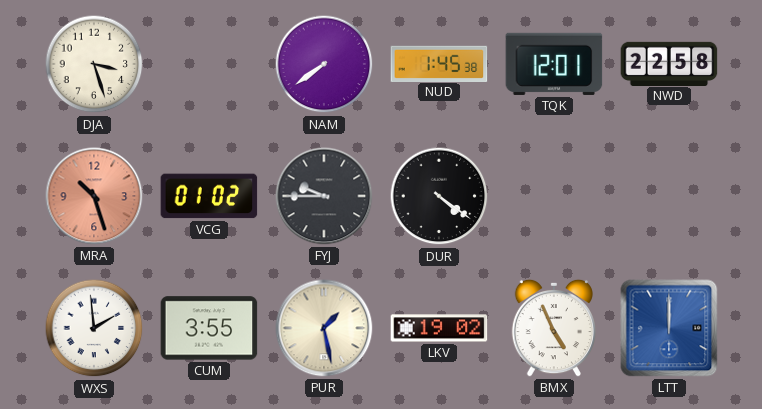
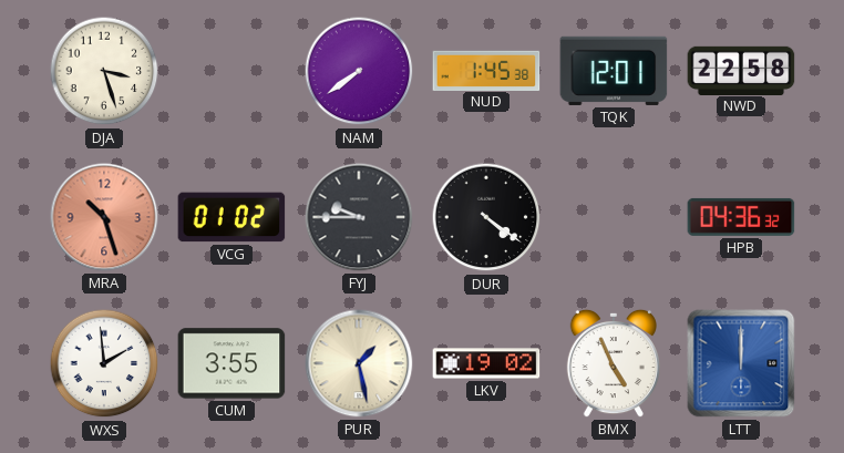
HPB: none -> 04:36
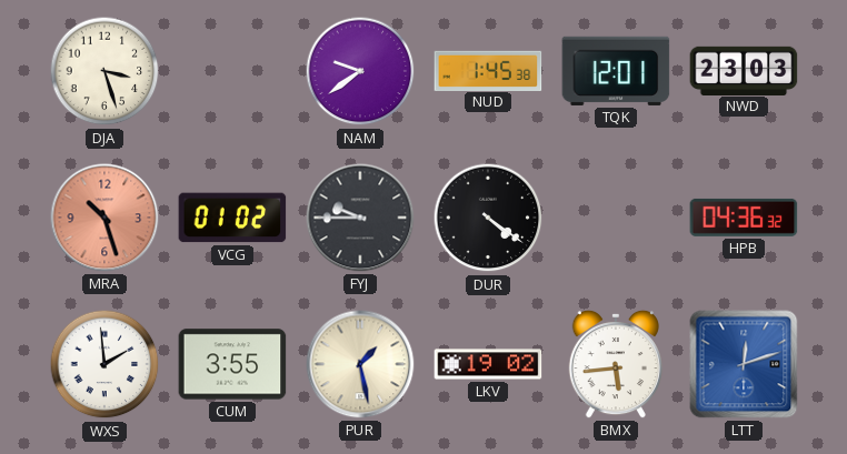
NAM: 7:39 -> 9:39
NWD: 22:58 -> 23:03
BMX: 4:56 -> 5:44
LTT: 12:00 -> 12:12
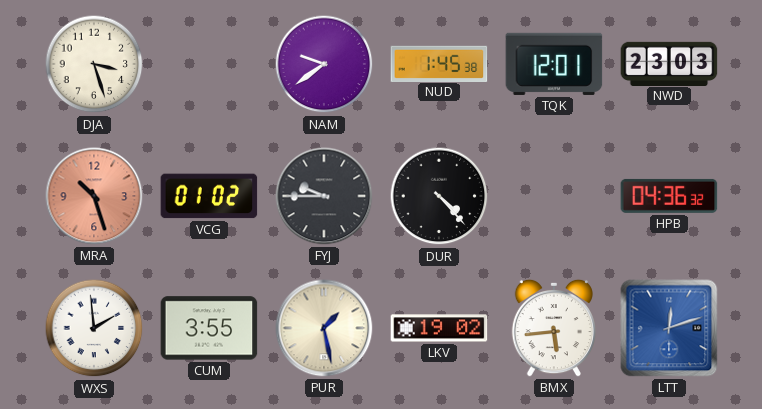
DUR: 4:21 -> 4:23
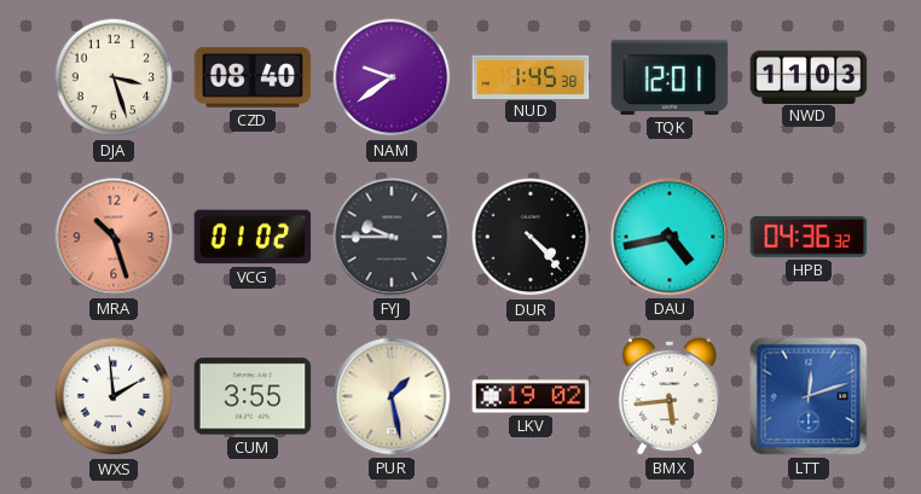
CZD: none -> 08:40
NWD: 23:03 -> 11:03
DAU: none -> 4:43
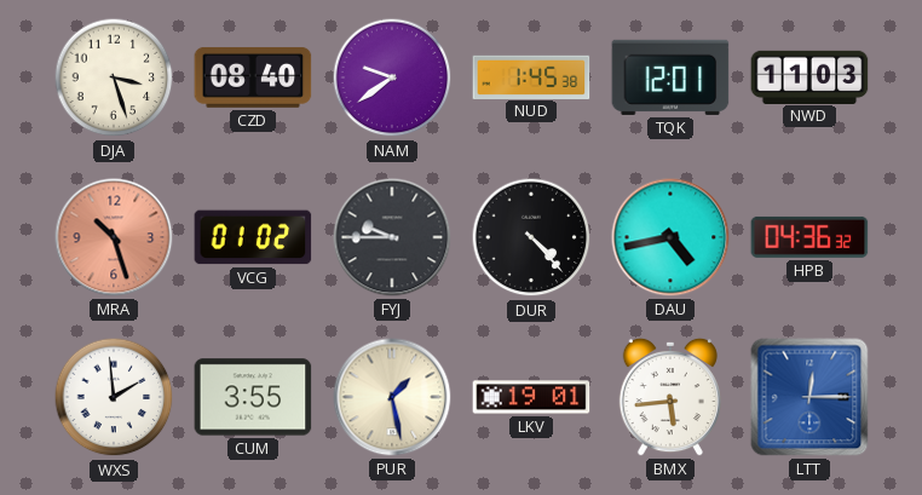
LKV: 19:02 -> 19:01
LTT: 12:12 -> 12:15
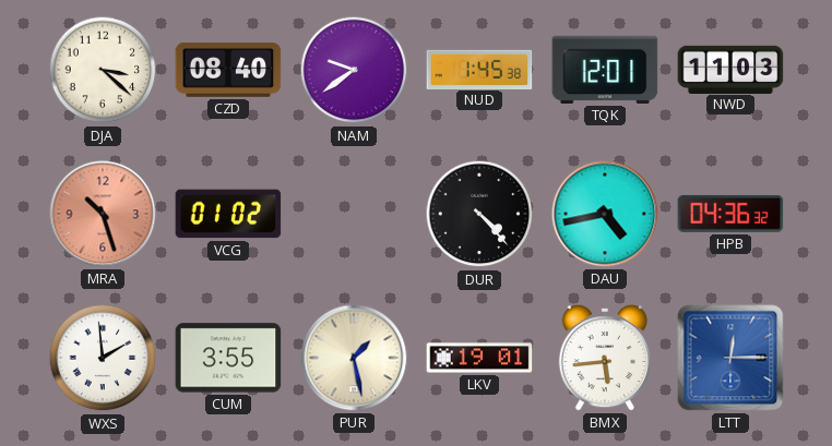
DJA: 3:27 -> 3:22
FYJ: 9:45 -> none
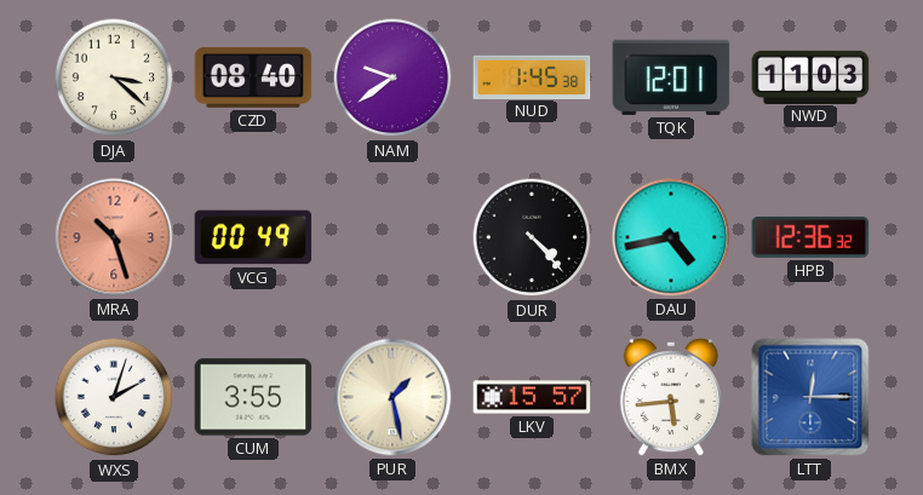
VCG: 01:02 -> 00:49
HPB: 04:36 -> 12:36
WXS: 1:59 -> 2:03
LKV: 19:01 -> 15:57
